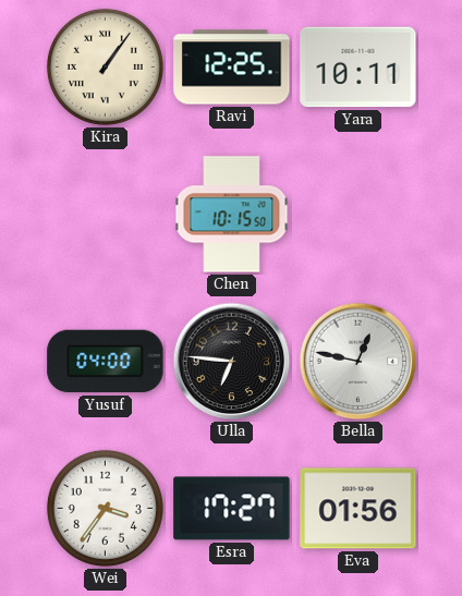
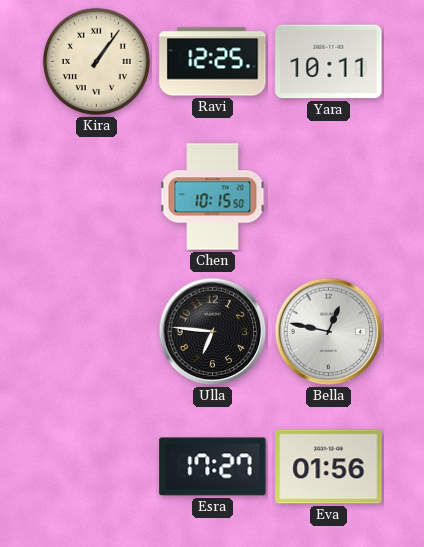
Yusuf: 04:00 -> none
Wei: 3:36 -> none
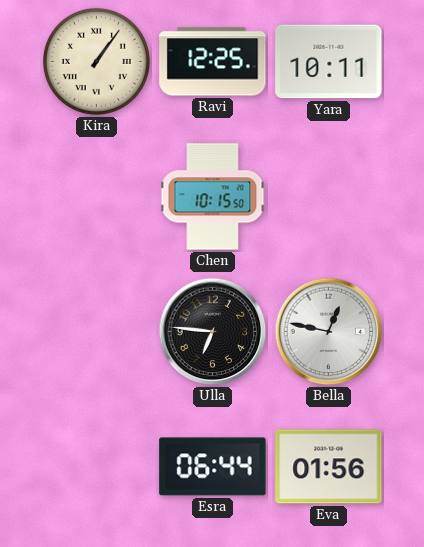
Esra: 17:27 -> 06:44
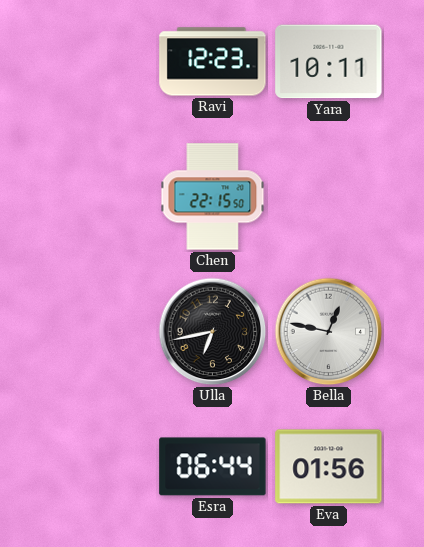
Kira: 1:06 -> none
Ravi: 12:25 -> 12:23
Chen: 10:15 -> 22:15
Ulla: 6:46 -> 6:43
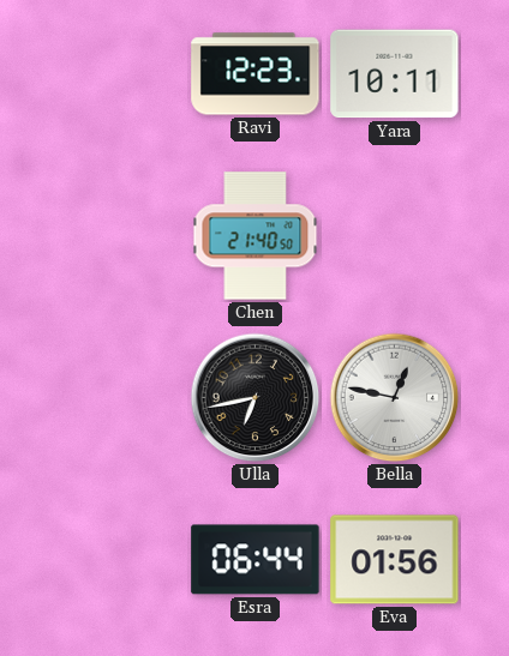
Chen: 22:15 -> 21:40
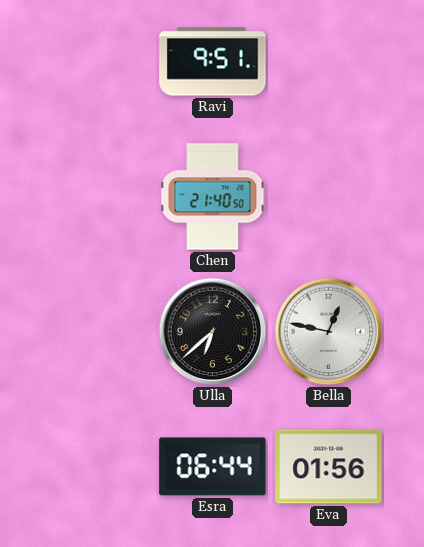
Ravi: 12:23 -> 9:51
Yara: 10:11 -> none
Ulla: 6:43 -> 6:38
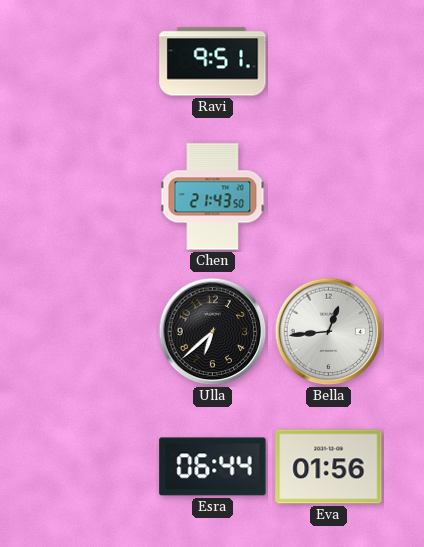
Chen: 21:40 -> 21:43
Bella: 12:47 -> 12:44
